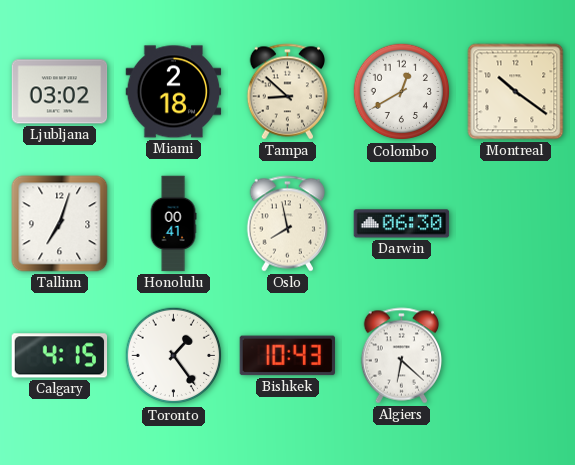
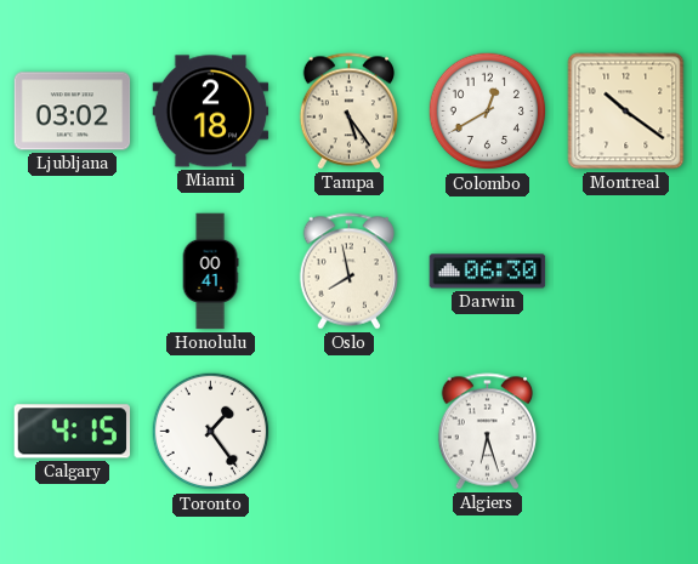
Tampa: 8:52 -> 5:24
Tallinn: 7:03 -> none
Bishkek: 10:43 -> none
Algiers: 6:22 -> 6:27
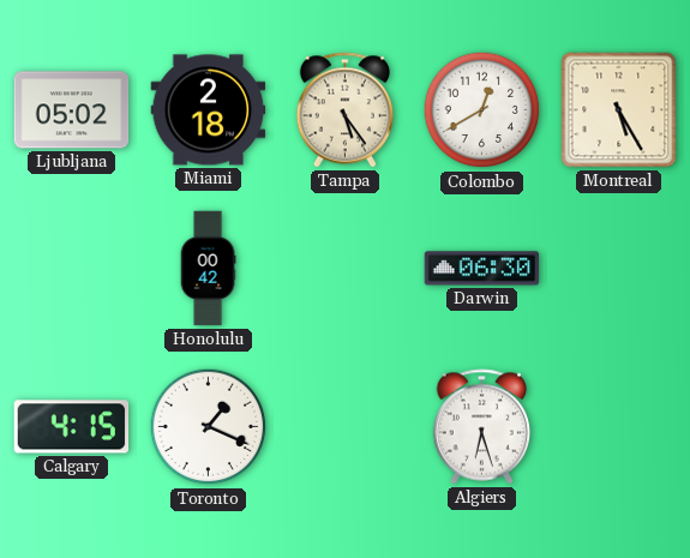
Ljubljana: 03:02 -> 05:02
Montreal: 10:21 -> 5:25
Honolulu: 00:41 -> 00:42
Oslo: 7:58 -> none
Toronto: 1:24 -> 1:19
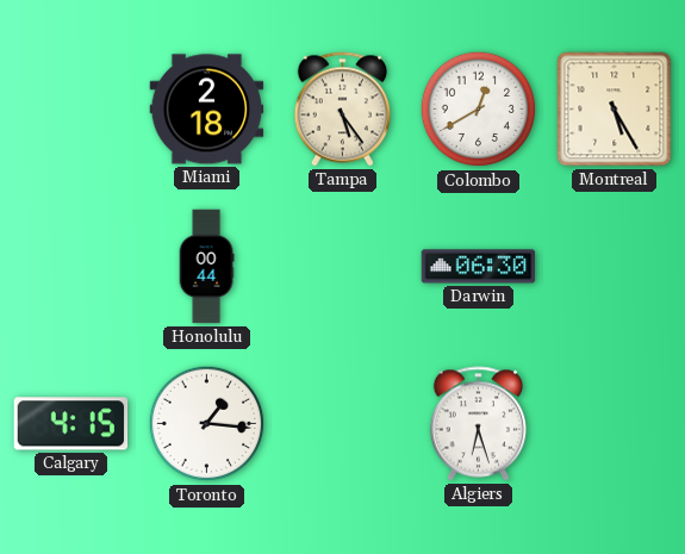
Ljubljana: 05:02 -> none
Honolulu: 00:42 -> 00:44
Toronto: 1:19 -> 1:16
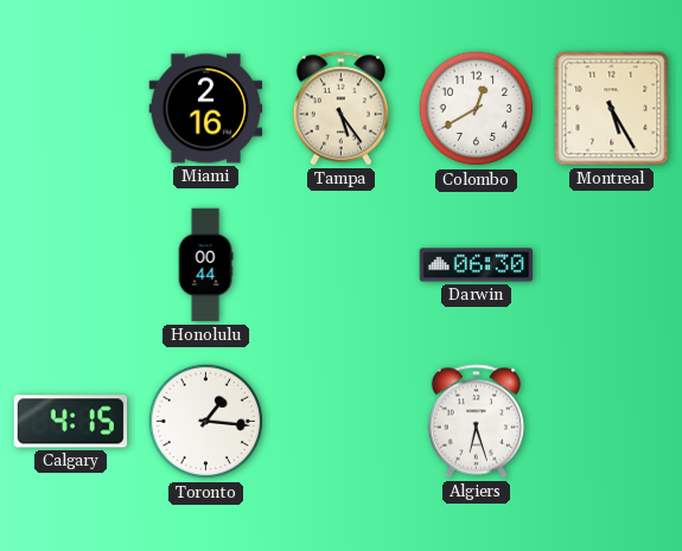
Miami: 2:18 -> 2:16
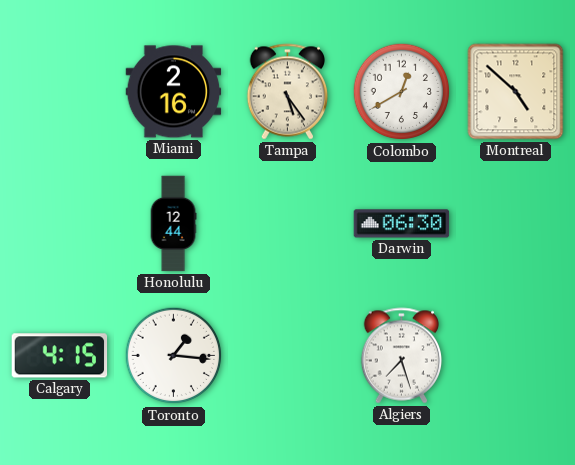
Montreal: 5:25 -> 4:52
Honolulu: 00:44 -> 12:44
Algiers: 6:27 -> 7:27
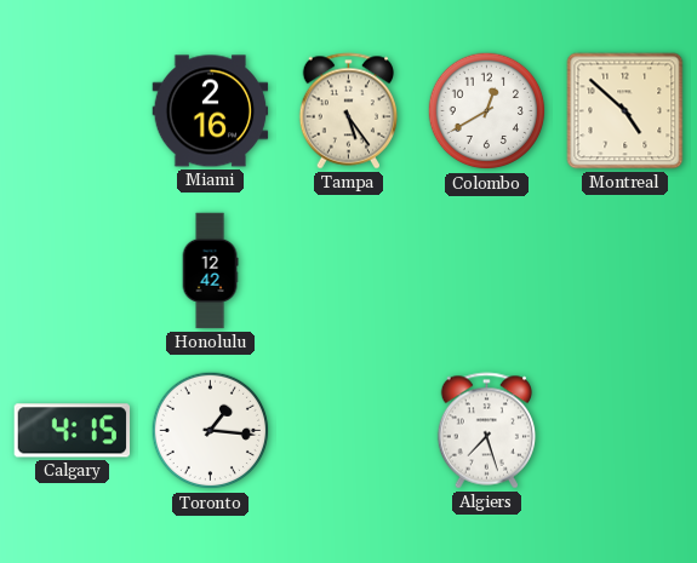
Honolulu: 12:44 -> 12:42
Darwin: 06:30 -> none
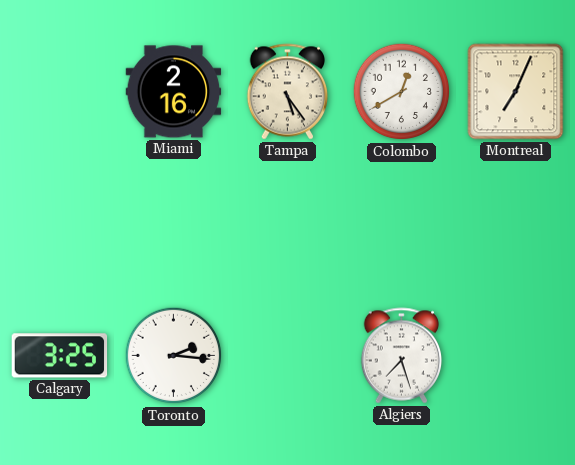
Montreal: 4:52 -> 7:04
Honolulu: 12:42 -> none
Calgary: 4:15 -> 3:25
Toronto: 1:16 -> 2:16
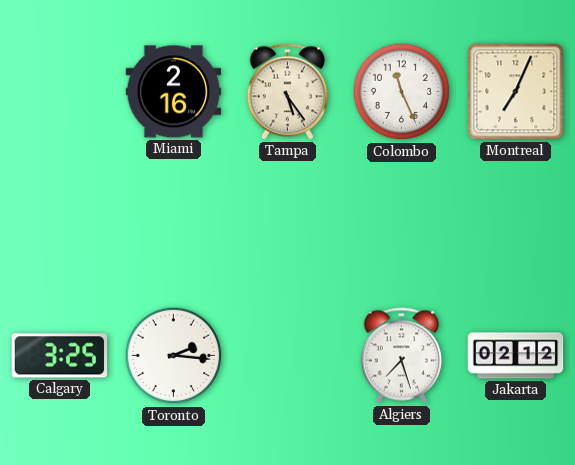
Colombo: 12:40 -> 11:26
Jakarta: none -> 02:12
